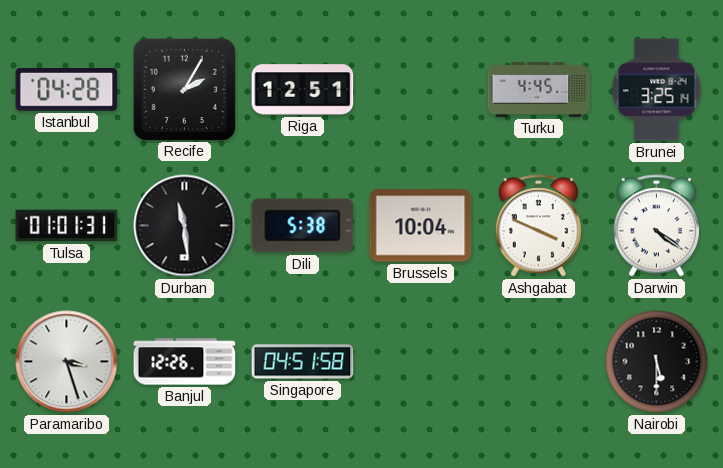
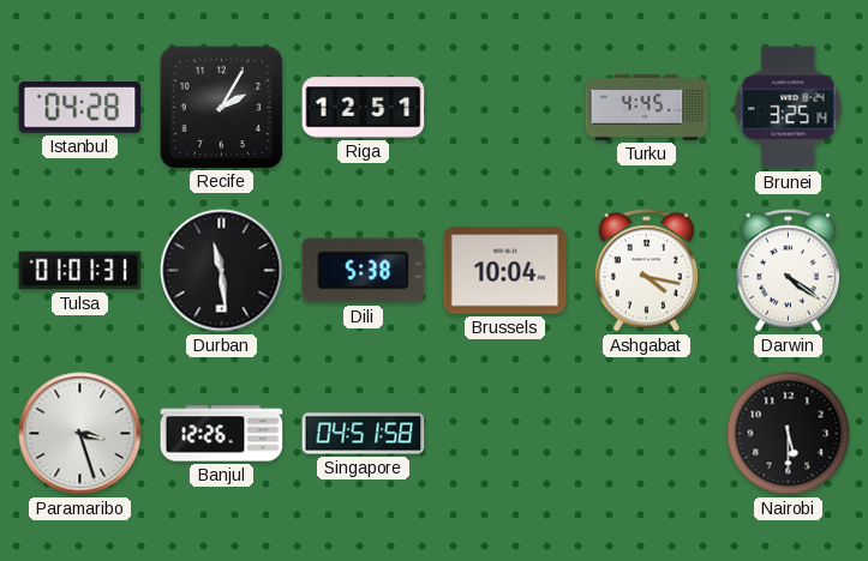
Ashgabat: 3:49 -> 4:17
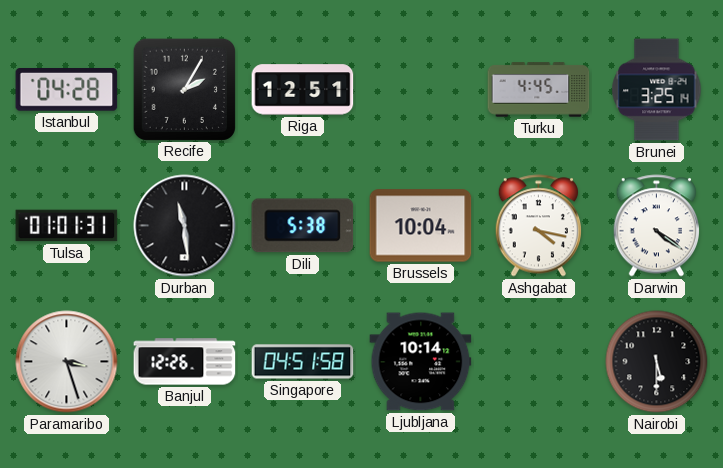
Ljubljana: none -> 10:14
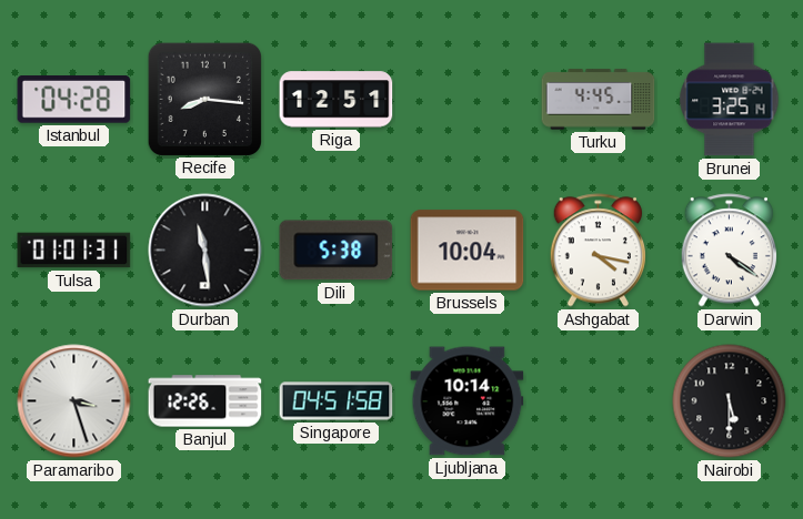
Recife: 2:05 -> 8:16
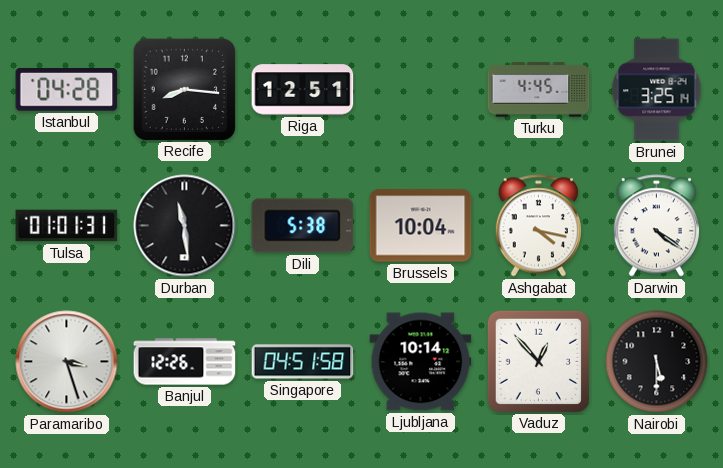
Vaduz: none -> 12:53
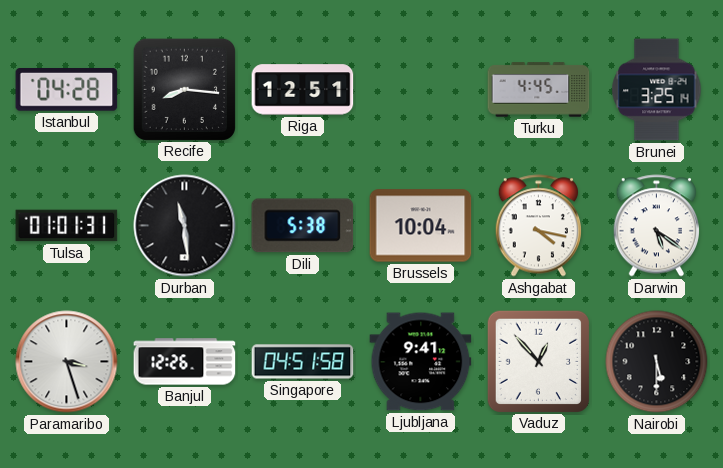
Darwin: 4:21 -> 5:21
Ljubljana: 10:14 -> 9:41
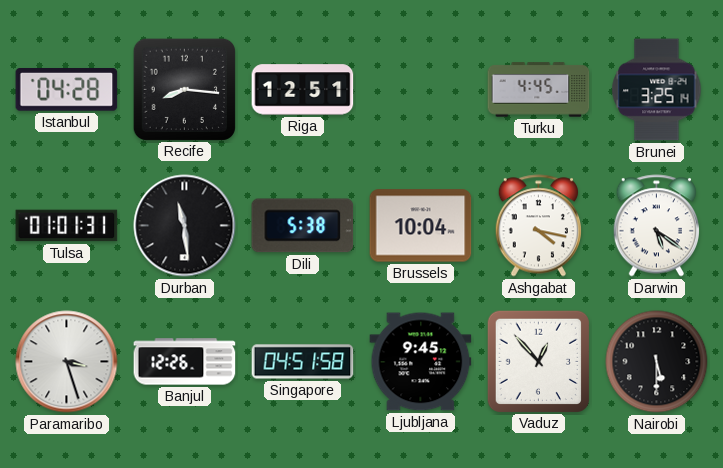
Ljubljana: 9:41 -> 9:45
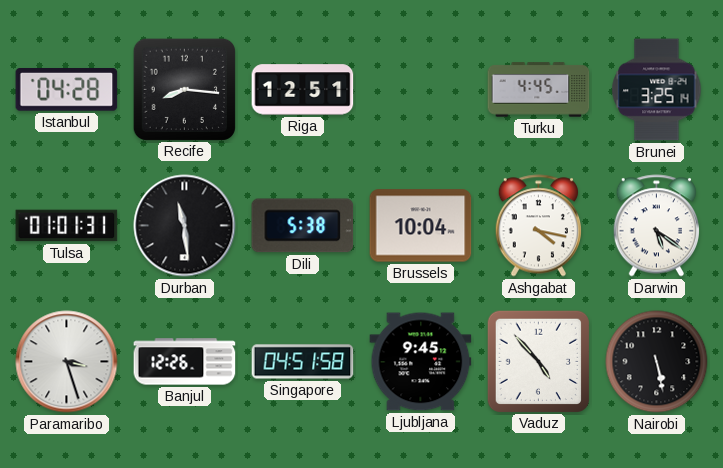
Vaduz: 12:53 -> 4:53
Nairobi: 5:30 -> 5:28
